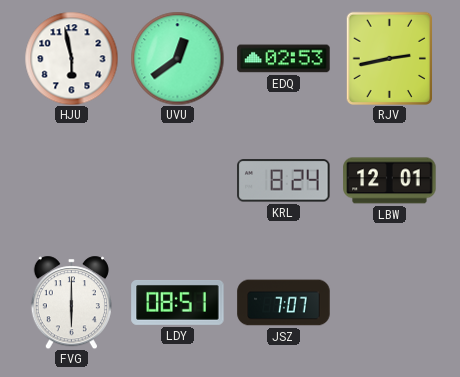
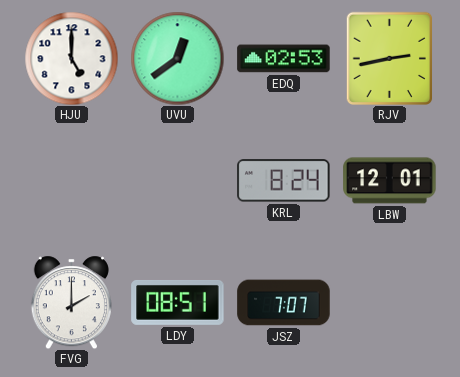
HJU: 5:58 -> 5:00
FVG: 6:00 -> 2:00
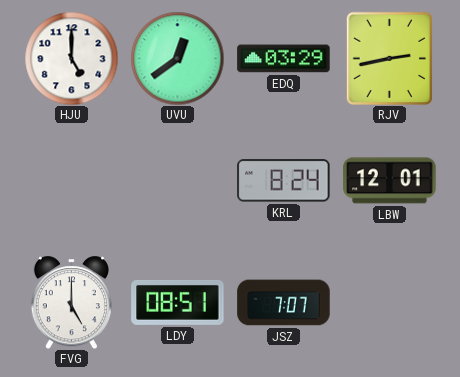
EDQ: 02:53 -> 03:29
FVG: 2:00 -> 5:00
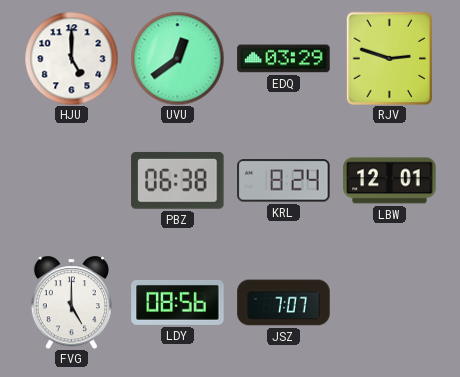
RJV: 2:43 -> 2:48
PBZ: none -> 06:38
LDY: 08:51 -> 08:56
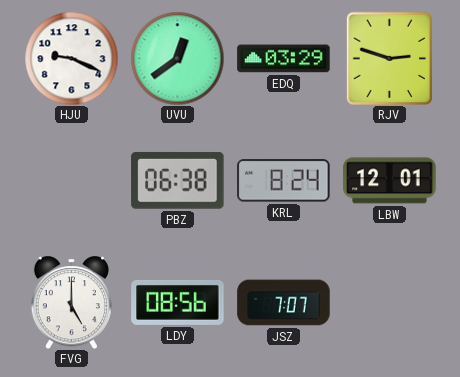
HJU: 5:00 -> 9:19
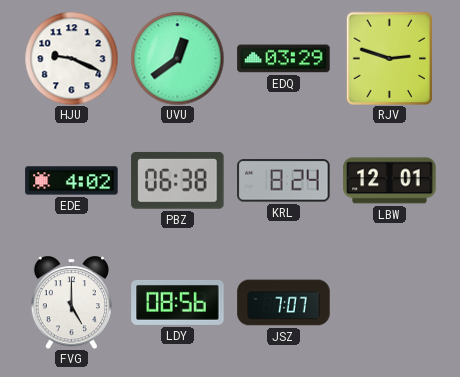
EDE: none -> 4:02
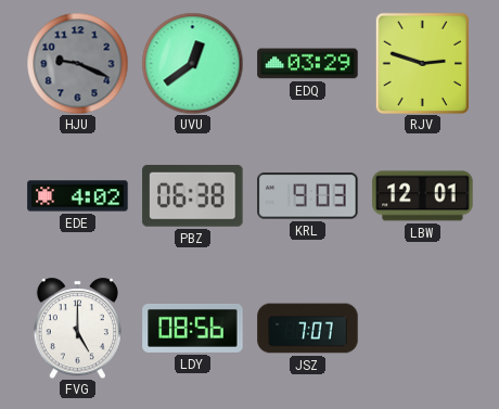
HJU dial: white -> grey
KRL: 8:24 -> 9:03
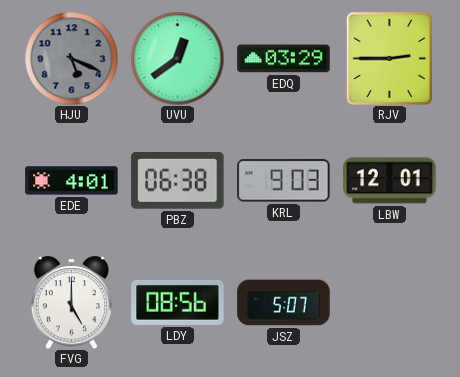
HJU: 9:19 -> 5:19
RJV: 2:48 -> 2:45
EDE: 4:02 -> 4:01
JSZ: 7:07 -> 5:07
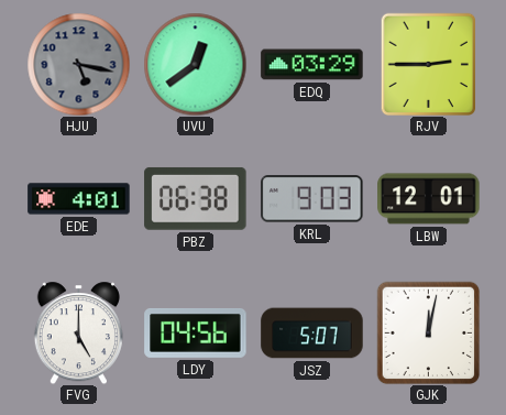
HJU: 5:19 -> 5:17
LDY: 08:56 -> 04:56
GJK: none -> 12:02
